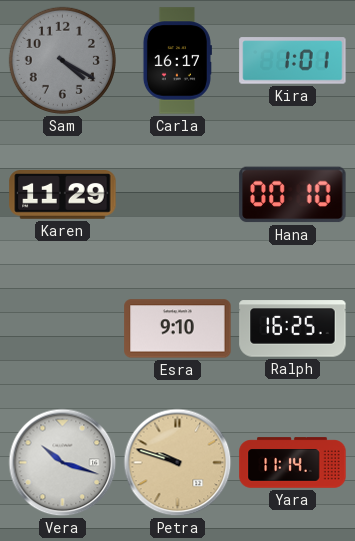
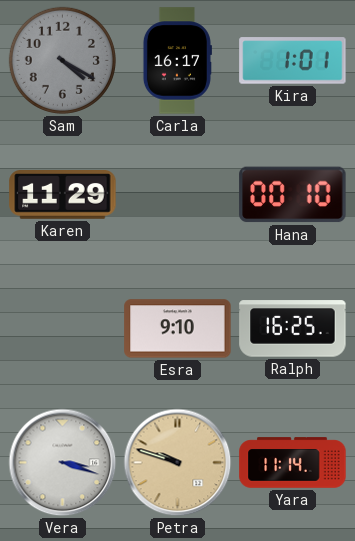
Vera: 10:18 -> 3:18
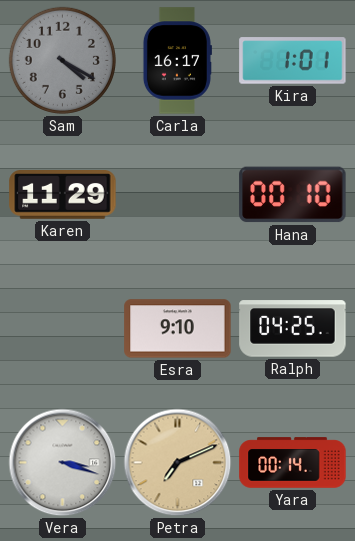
Ralph: 16:25 -> 04:25
Petra: 9:48 -> 7:11
Yara: 11:14 -> 00:14
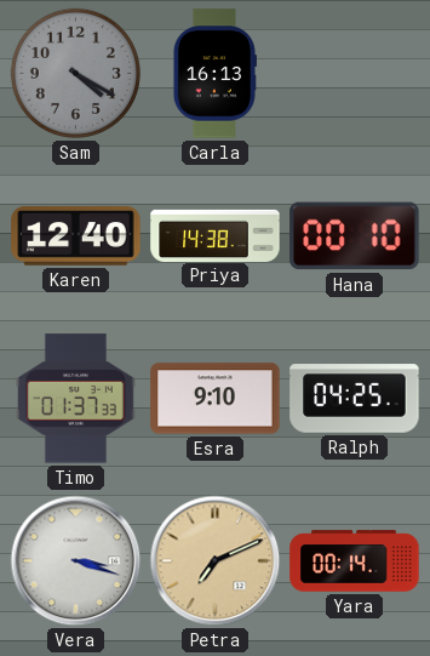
Carla: 16:17 -> 16:13
Kira: 1:01 -> none
Karen: 11:29 -> 12:40
Priya: none -> 14:38
Timo: none -> 01:37
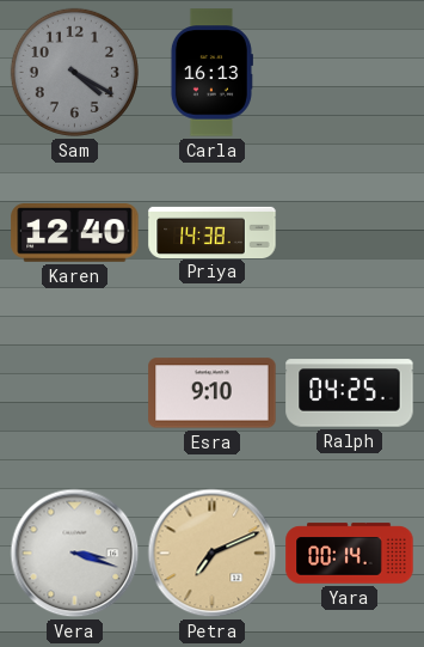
Hana: 00:10 -> none
Timo: 01:37 -> none
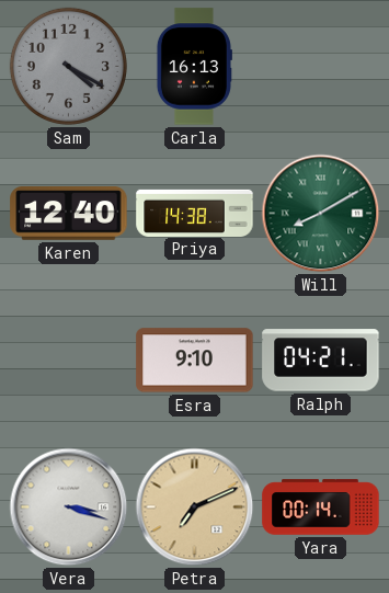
Will: none -> 8:10
Ralph: 04:25 -> 04:21
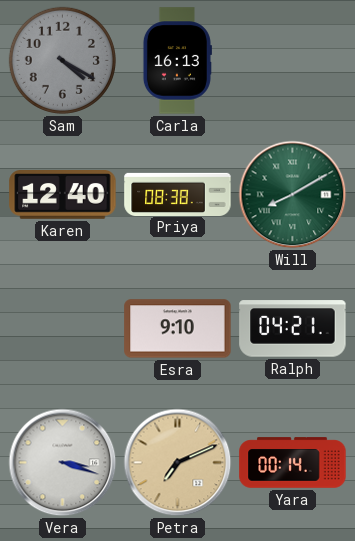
Priya: 14:38 -> 08:38
